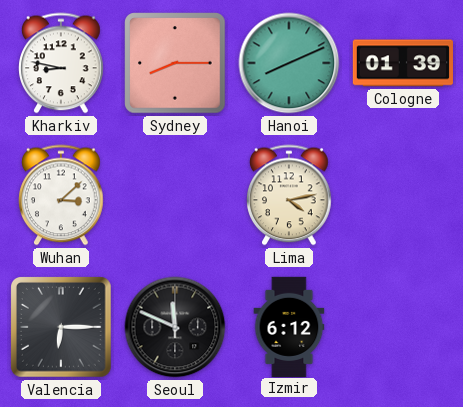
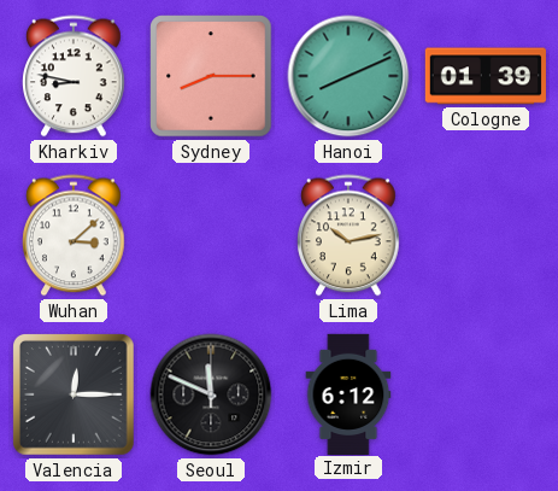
Lima: 4:13 -> 10:13
Valencia: 6:15 -> 12:15
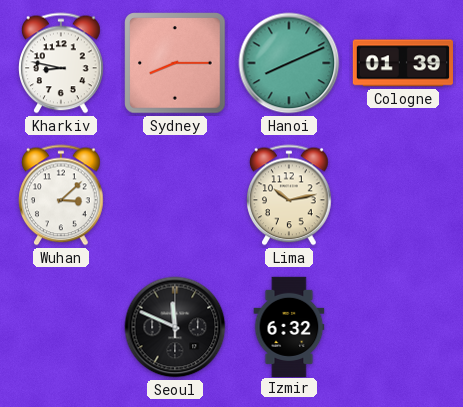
Valencia: 12:15 -> none
Izmir: 6:12 -> 6:32
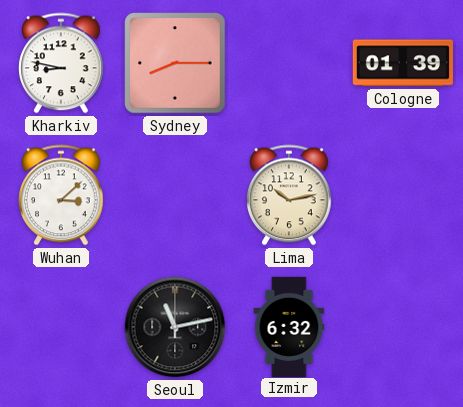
Hanoi: 8:11 -> none
Seoul: 11:49 -> 11:13
